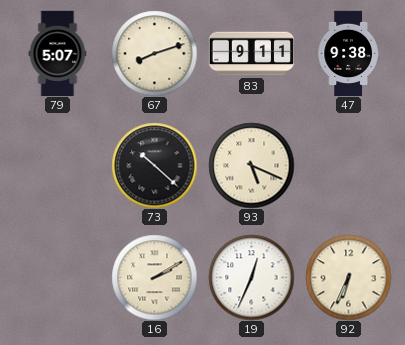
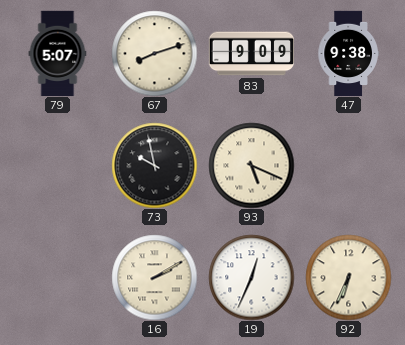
83: 9:11 -> 9:09
73: 10:22 -> 9:58
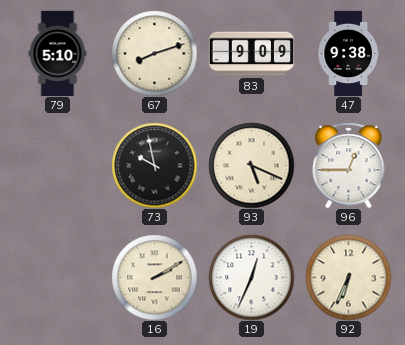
79: 5:07 -> 5:10
96: none -> 12:45
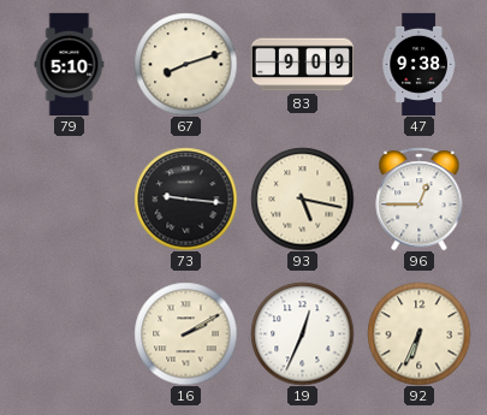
73: 9:58 -> 9:16
93: 5:19 -> 5:17
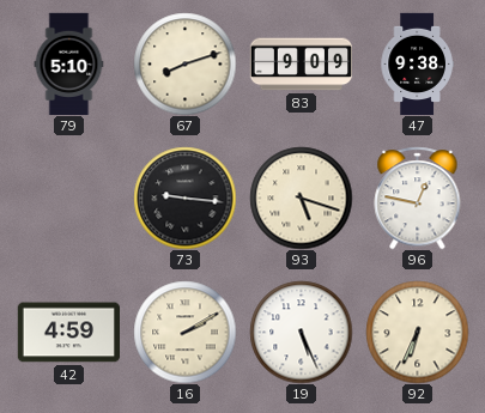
93: 5:17 -> 5:18
96: 12:45 -> 12:47
42: none -> 4:59
19: 12:34 -> 5:26
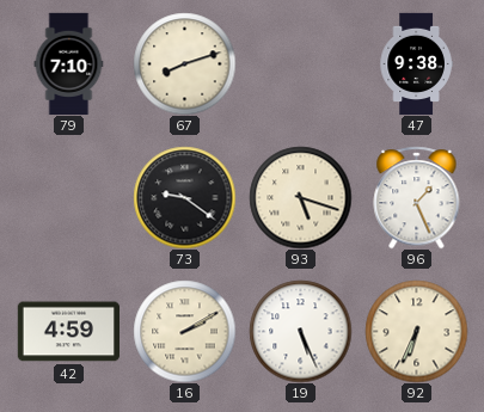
79: 5:10 -> 7:10
83: 9:09 -> none
73: 9:16 -> 9:21
96: 12:47 -> 1:26
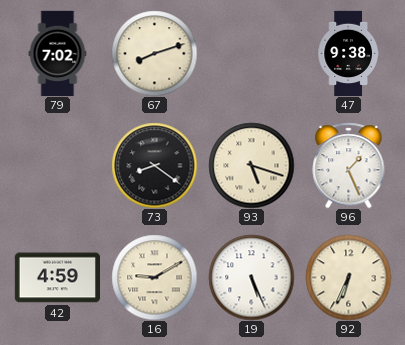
79: 7:10 -> 7:02
73: 9:21 -> 8:21
16: 2:10 -> 9:10
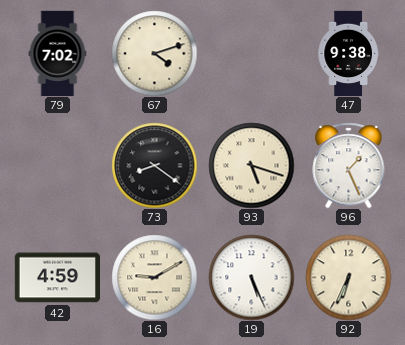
67: 8:12 -> 4:12
